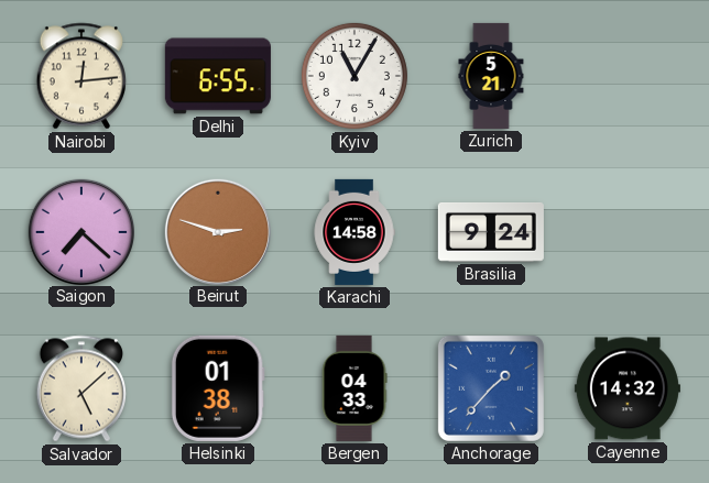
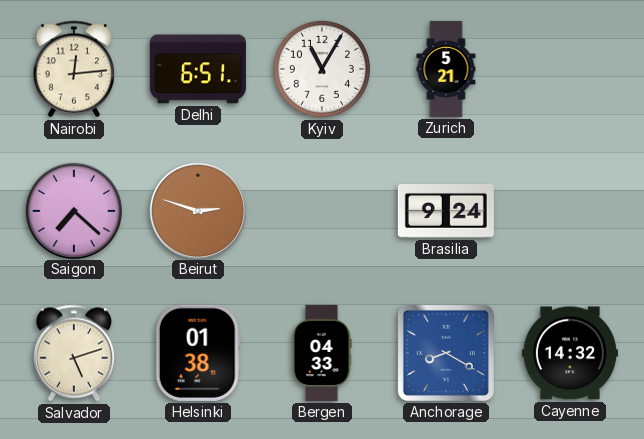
Delhi: 6:55 -> 6:51
Karachi: 14:58 -> none
Salvador: 5:08 -> 5:12
Anchorage: 1:37 -> 8:20
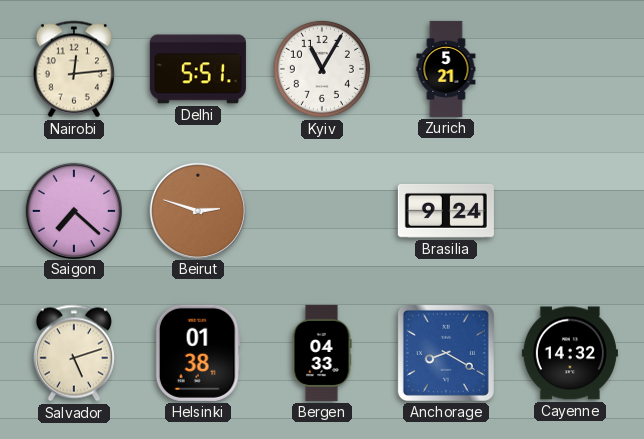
Delhi: 6:51 -> 5:51
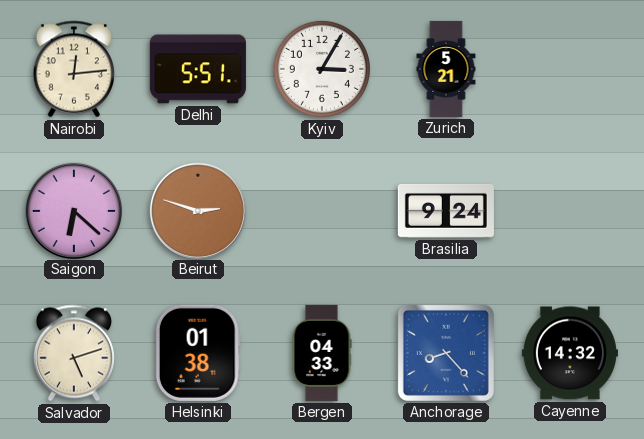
Kyiv: 11:05 -> 3:05
Saigon: 7:22 -> 6:22
Anchorage: 8:20 -> 8:23
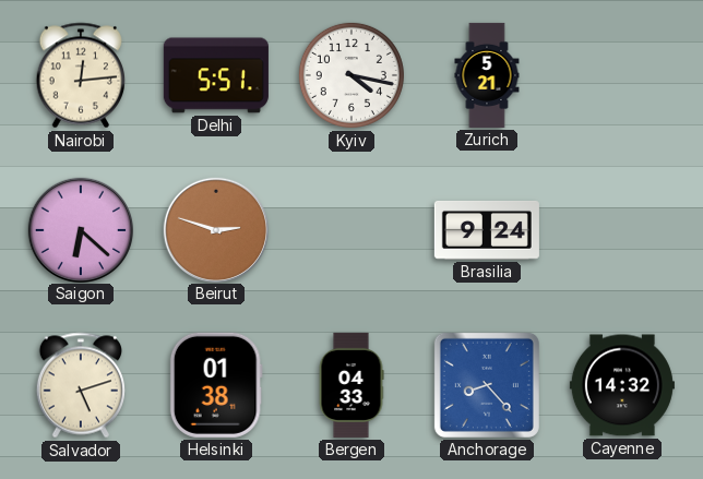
Kyiv: 3:05 -> 4:17
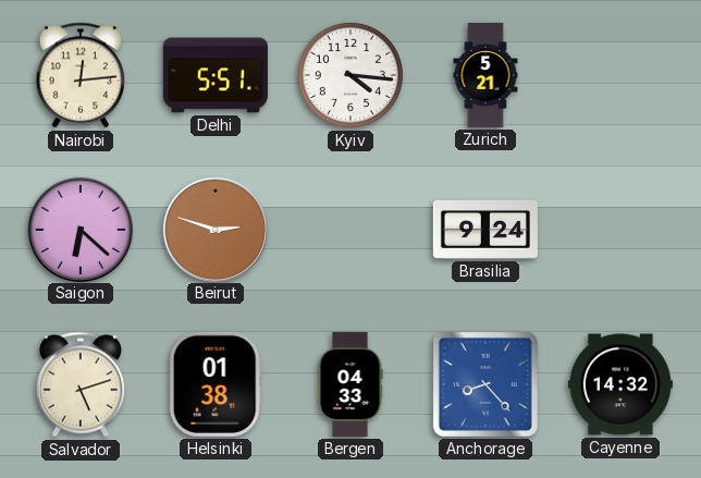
Kyiv: 4:17 -> 4:16
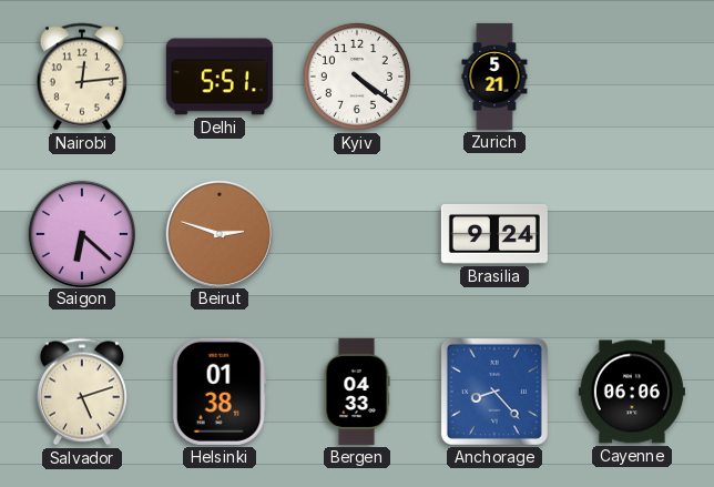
Kyiv: 4:16 -> 4:21
Cayenne: 14:32 -> 06:06
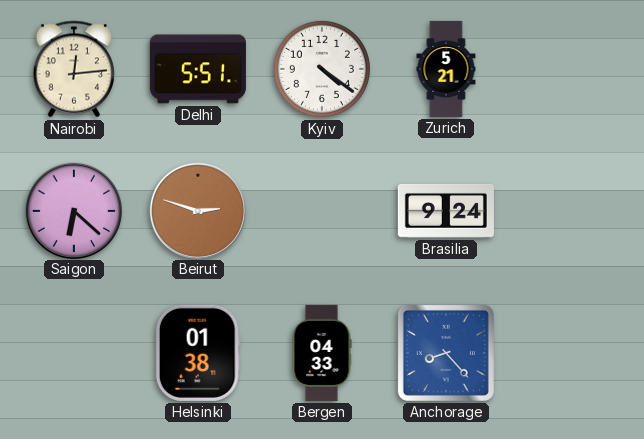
Salvador: 5:12 -> none
Cayenne: 06:06 -> none
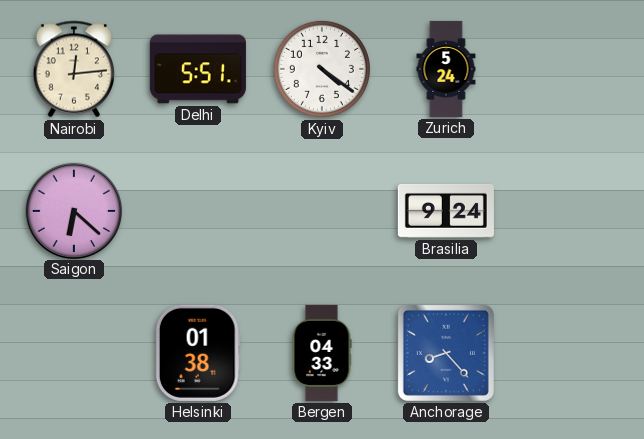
Zurich: 5:21 -> 5:24
Beirut: 2:48 -> none
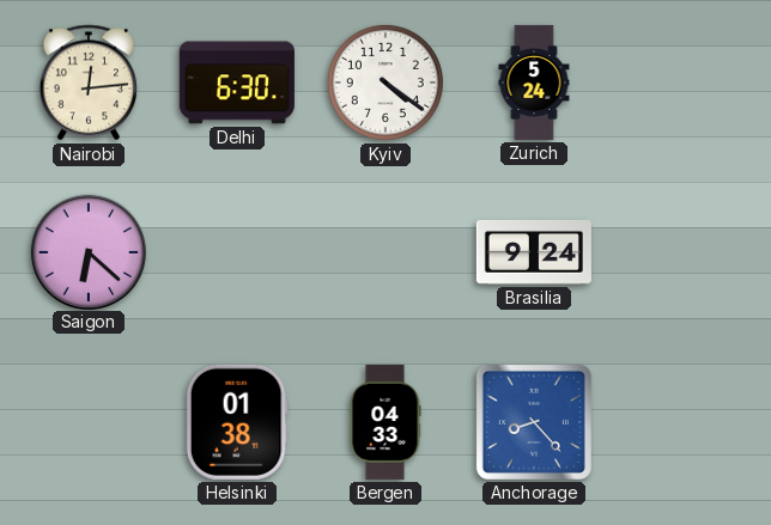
Delhi: 5:51 -> 6:30
